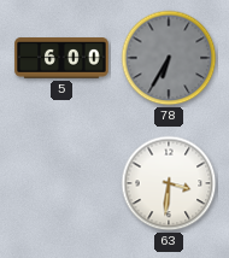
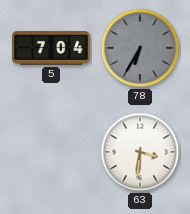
5: 6:00 -> 7:04
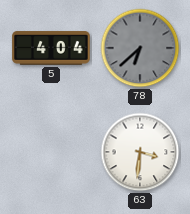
5: 7:04 -> 4:04
78: 6:35 -> 6:38
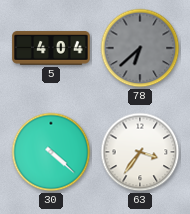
30: none -> 4:22
63: 3:31 -> 3:36
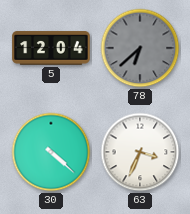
5: 4:04 -> 12:04
63: 3:36 -> 3:34
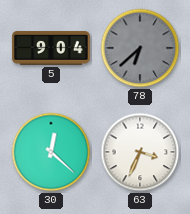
5: 12:04 -> 9:04
30: 4:22 -> 12:22
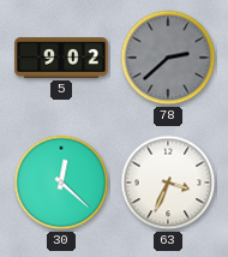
5: 9:04 -> 9:02
78: 6:38 -> 2:38
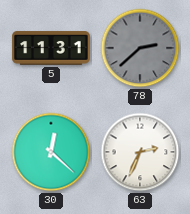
5: 9:02 -> 11:31
63: 3:34 -> 2:34
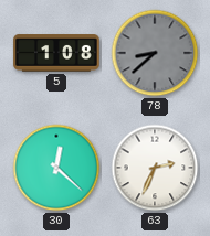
5: 11:31 -> 1:08
78: 2:38 -> 8:38
